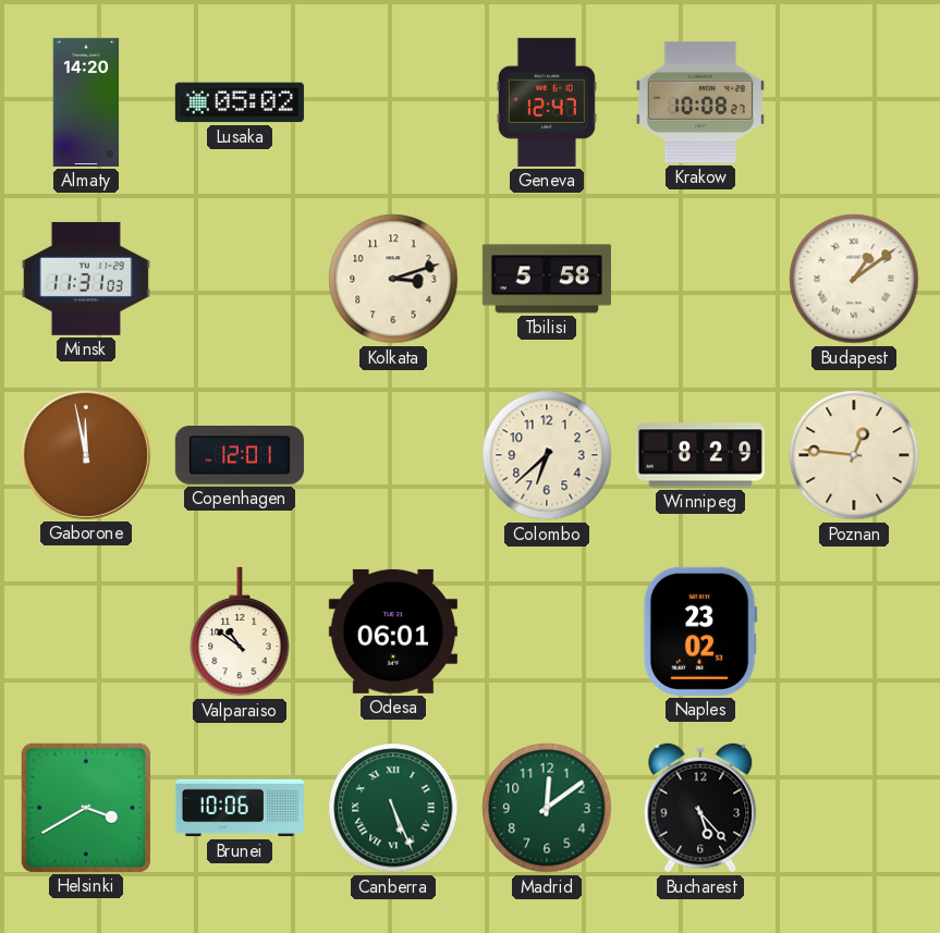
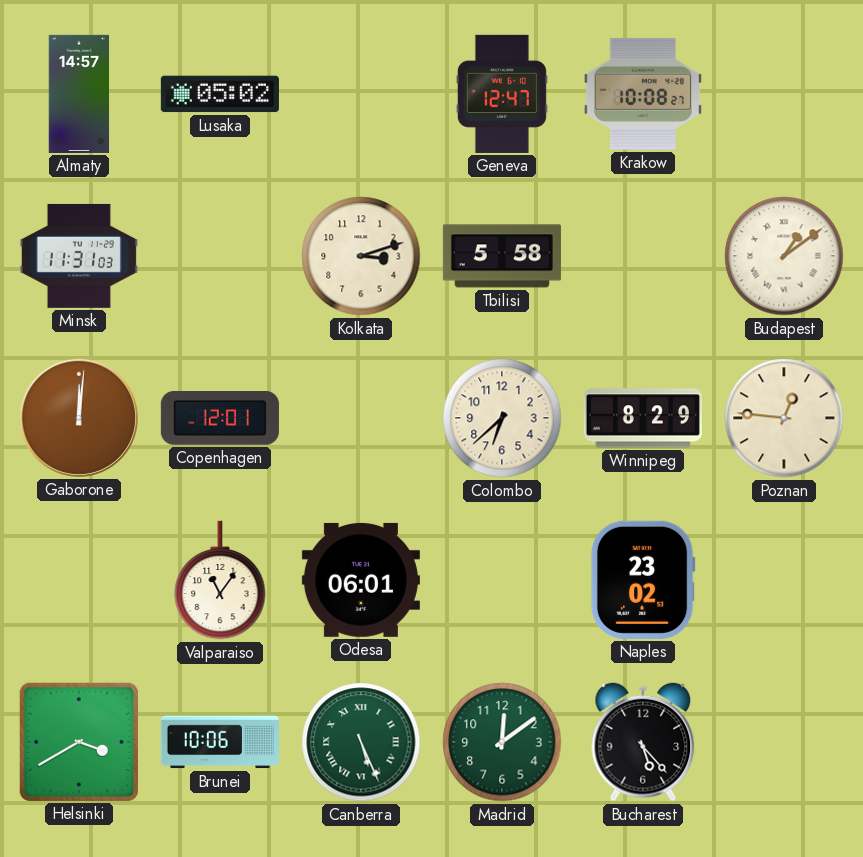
Almaty: 14:20 -> 14:57
Gaborone: 11:58 -> 12:01
Valparaiso: 10:51 -> 11:06
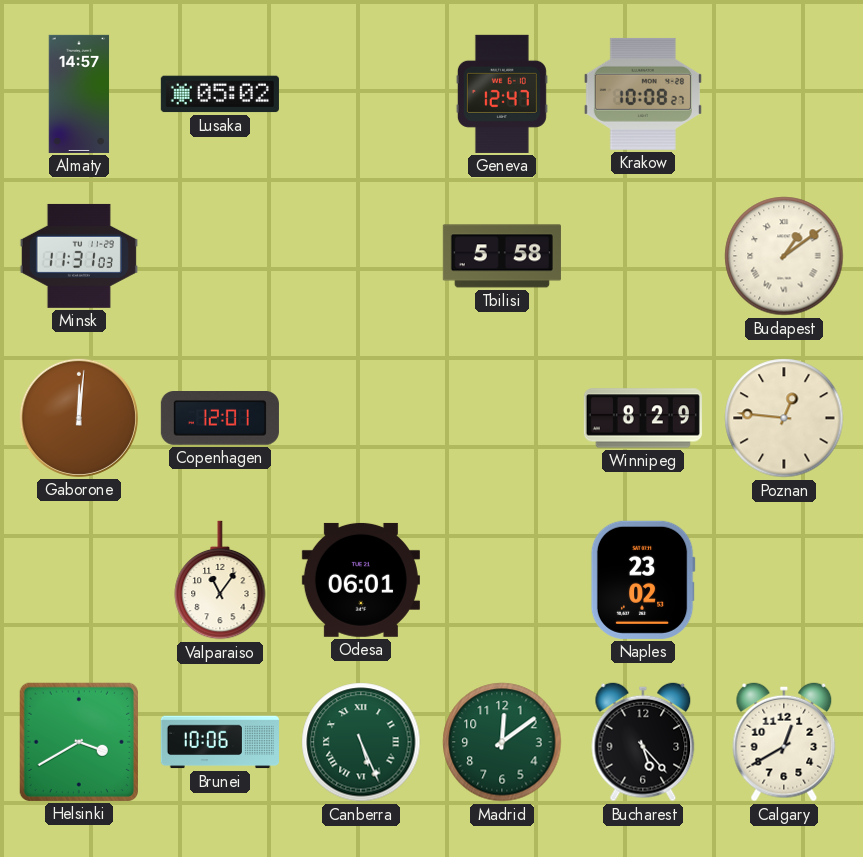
Kolkata: 3:12 -> none
Colombo: 6:38 -> none
Calgary: none -> 12:40
